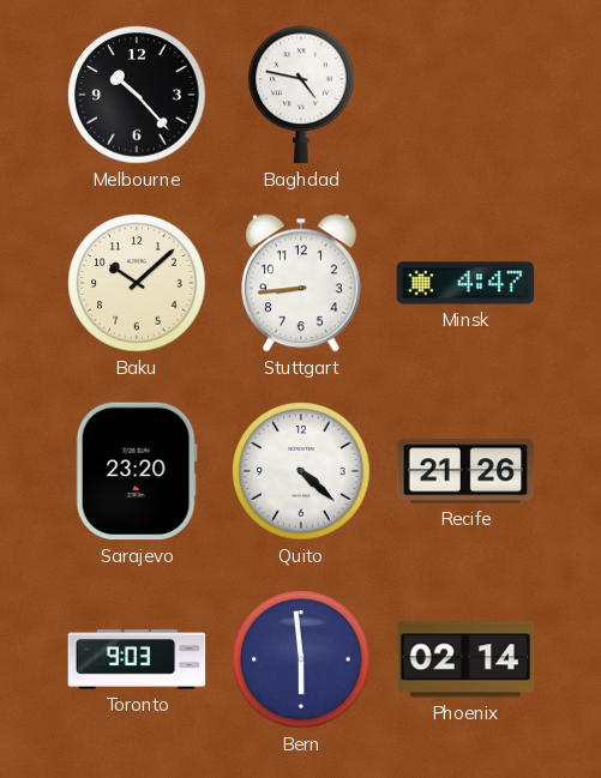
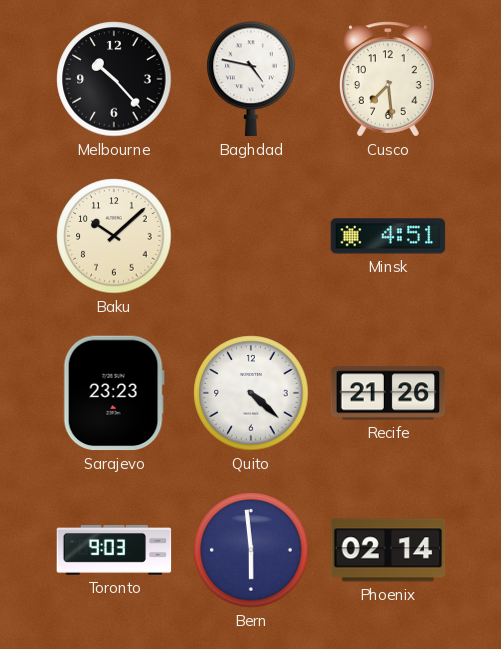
Cusco: none -> 7:29
Stuttgart: 8:44 -> none
Minsk: 4:47 -> 4:51
Sarajevo: 23:20 -> 23:23
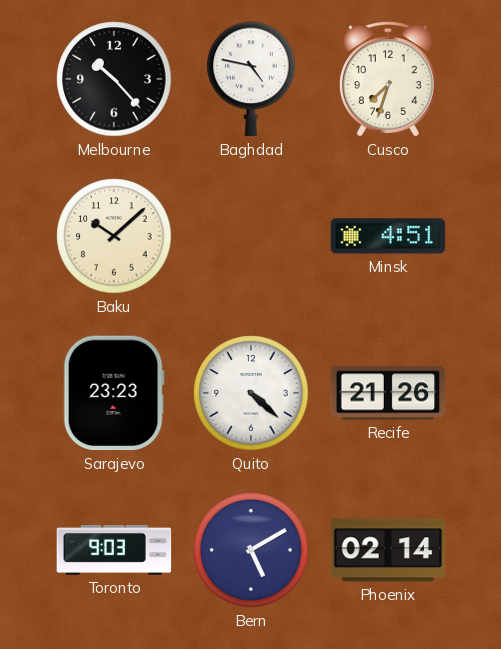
Cusco: 7:29 -> 7:33
Bern: 5:59 -> 5:10
